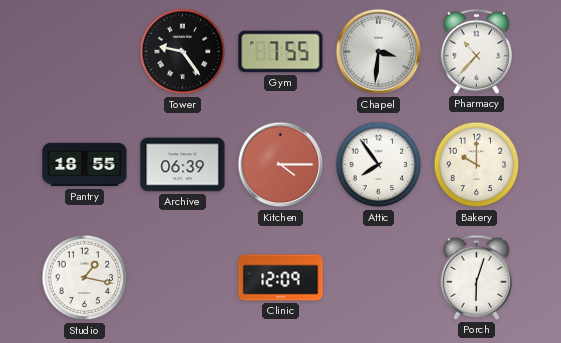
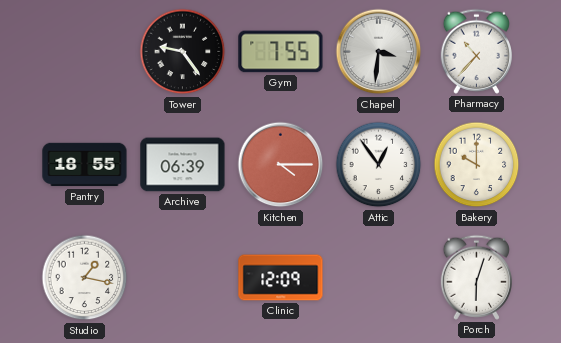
Attic: 7:54 -> 12:54
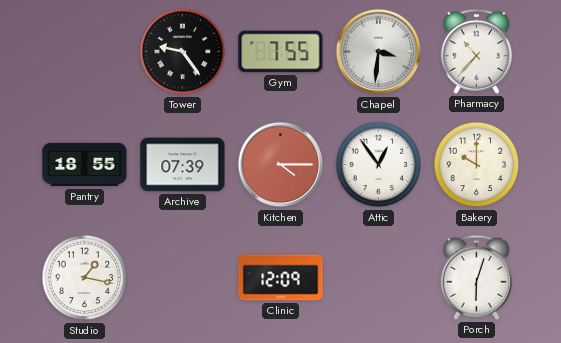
Archive: 06:39 -> 07:39
